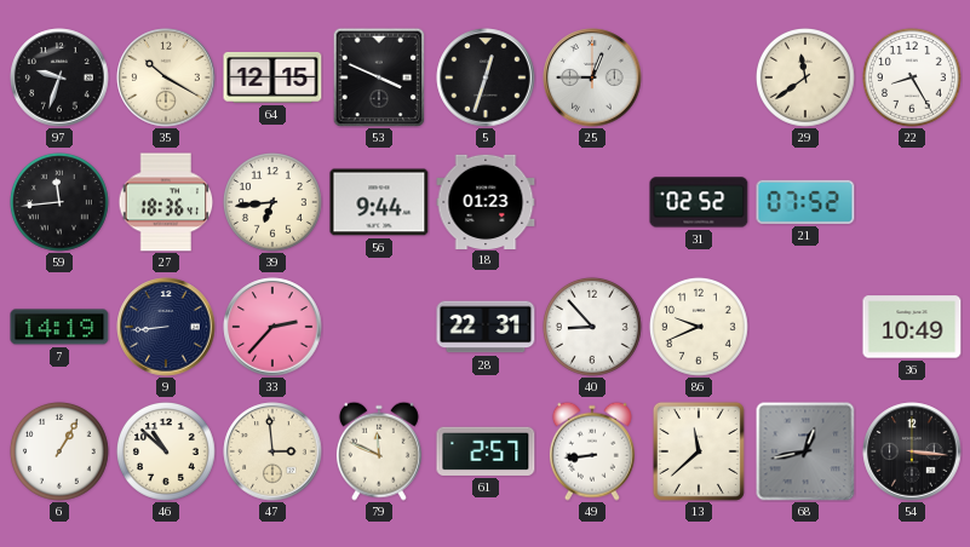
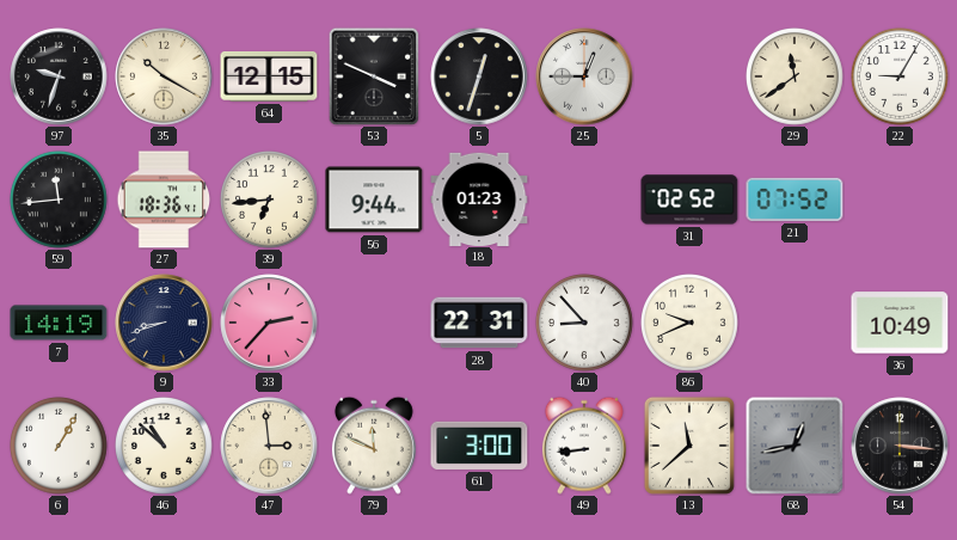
22: 8:25 -> 9:05
9: 8:44 -> 8:42
61: 2:57 -> 3:00
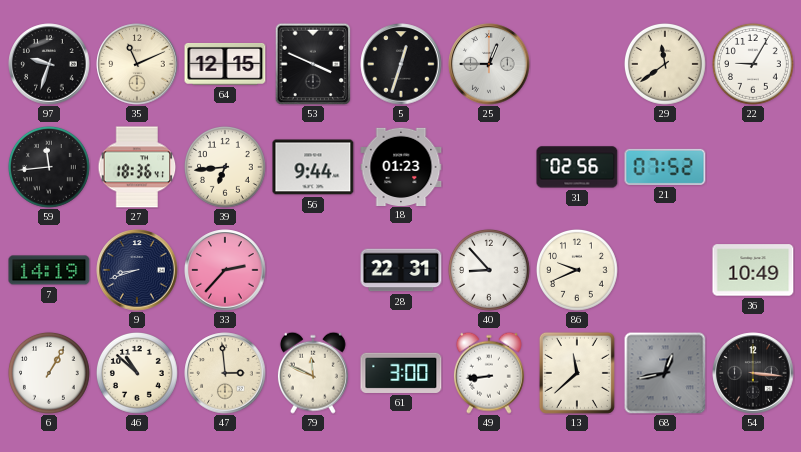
35: 10:20 -> 11:11
31: 02:52 -> 02:56
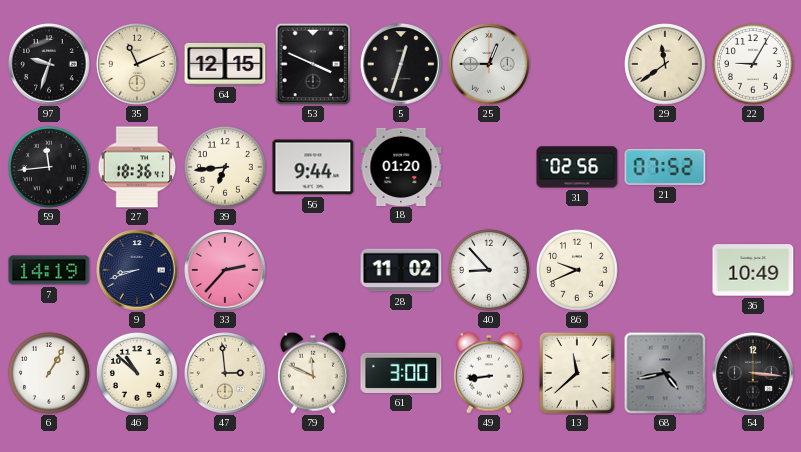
18: 01:23 -> 01:20
28: 22:31 -> 11:02
68: 12:43 -> 4:43
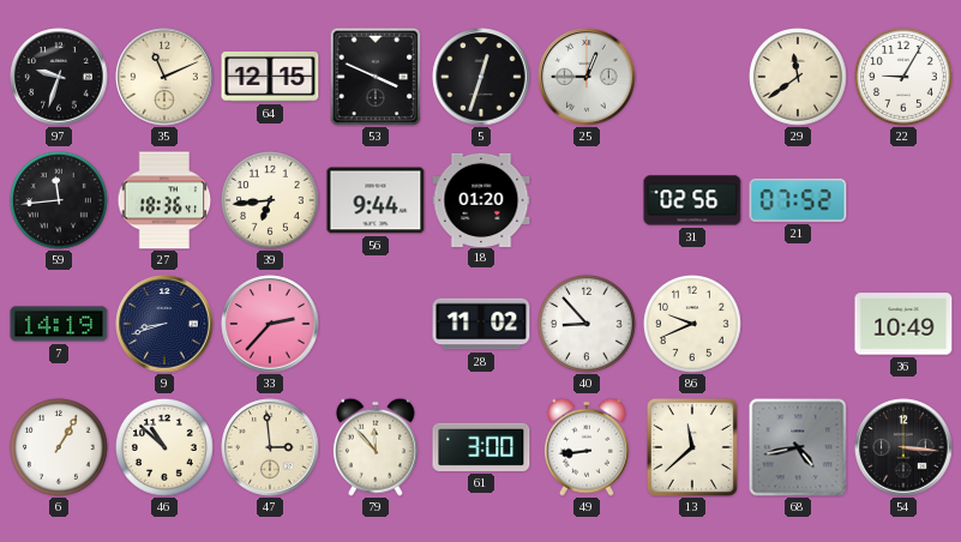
79: 11:49 -> 11:53
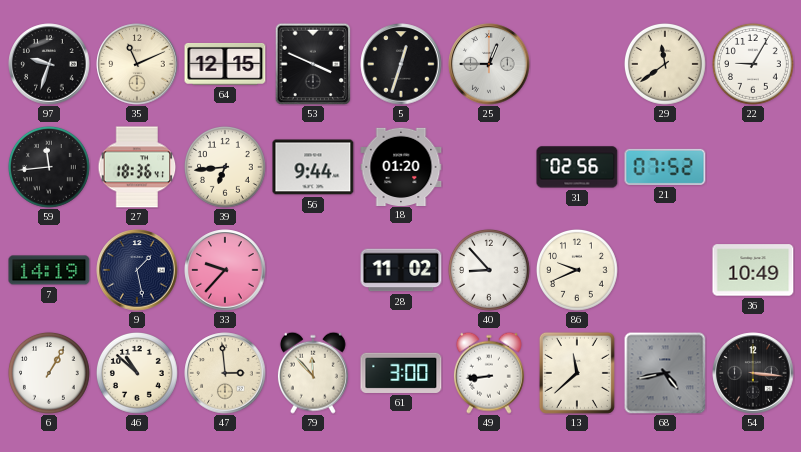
9: 8:42 -> 1:28
33: 2:37 -> 9:37
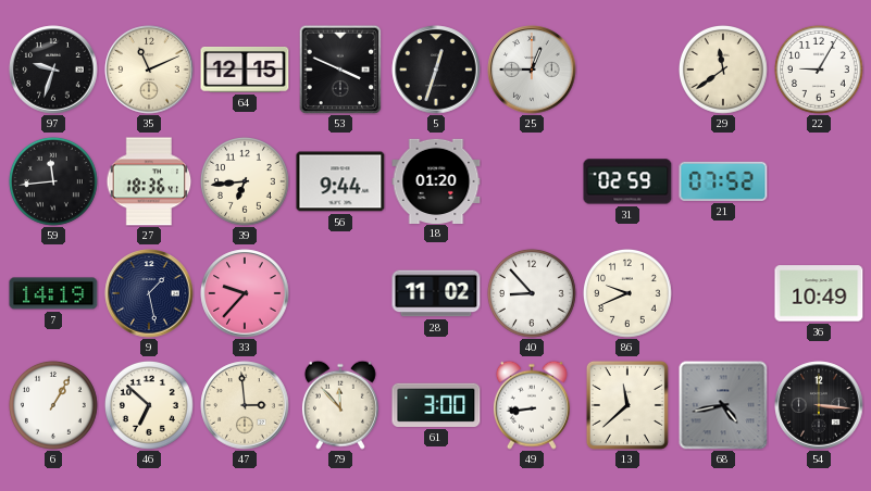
31: 02:56 -> 02:59
46: 10:52 -> 6:52
